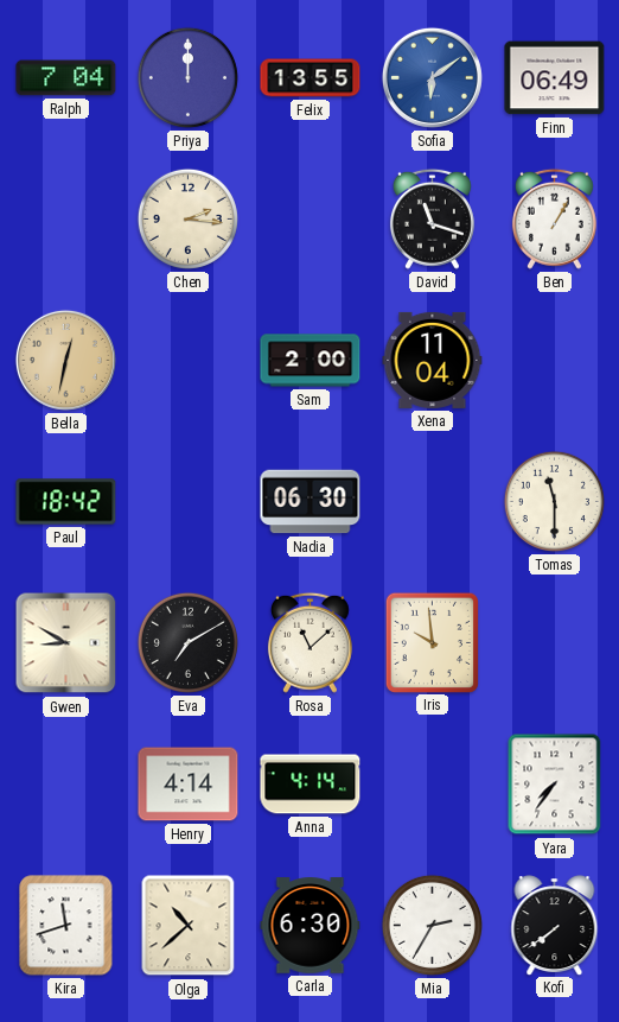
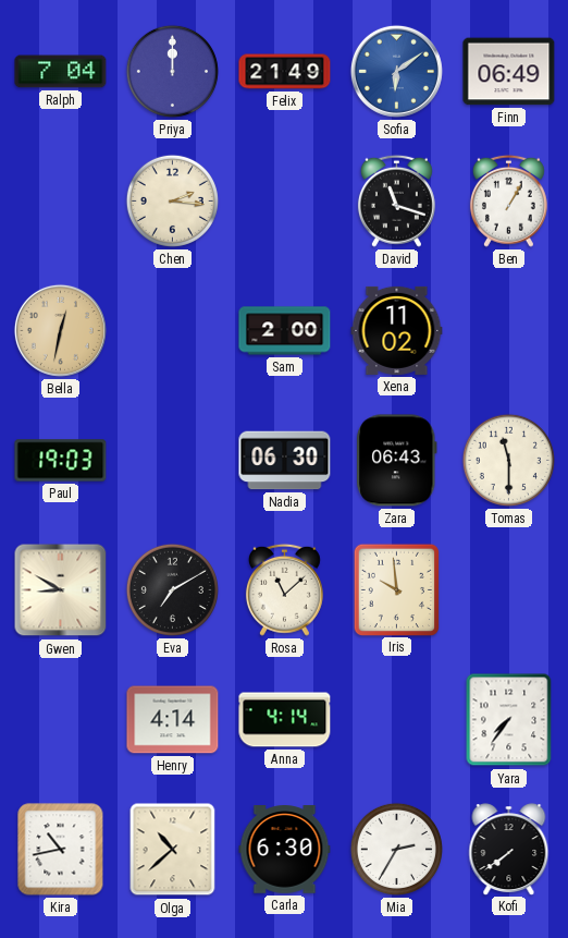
Felix: 13:55 -> 21:49
Xena: 11:04 -> 11:02
Paul: 18:42 -> 19:03
Zara: none -> 06:43
Kira: 11:42 -> 10:43
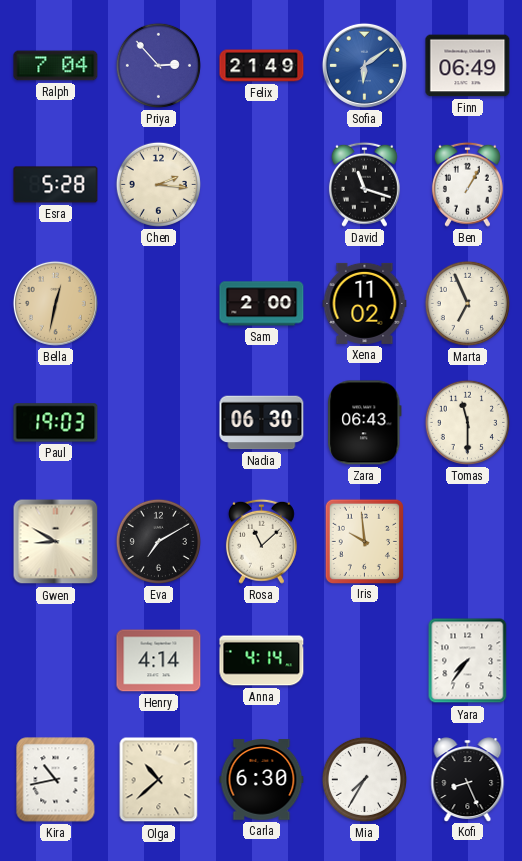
Priya: 12:00 -> 2:53
Esra: none -> 5:28
Marta: none -> 6:56
Mia: 2:35 -> 7:35
Kofi: 7:39 -> 8:26
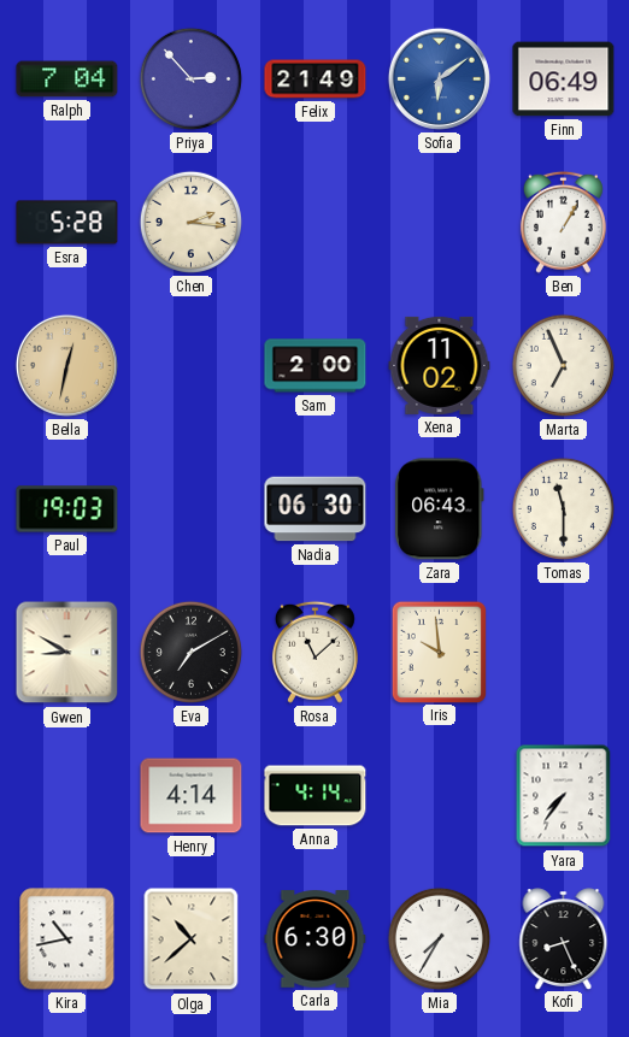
David: 11:18 -> none
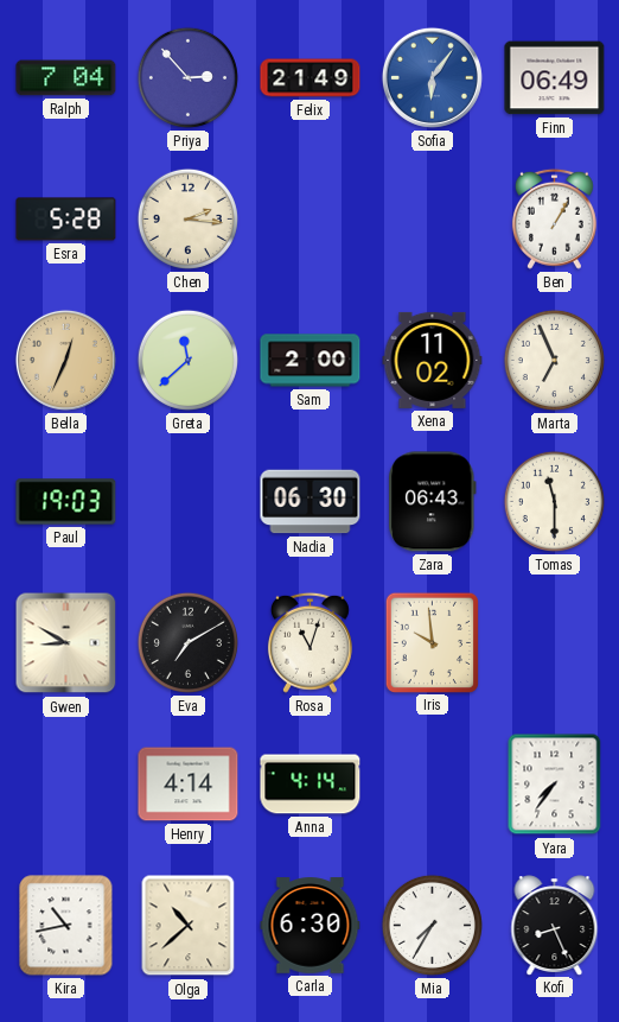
Sofia: 6:09 -> 6:06
Bella: 12:32 -> 12:34
Greta: none -> 11:38
Rosa: 11:08 -> 11:03
